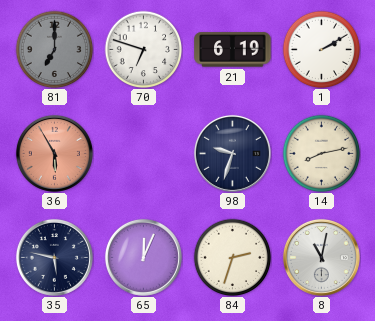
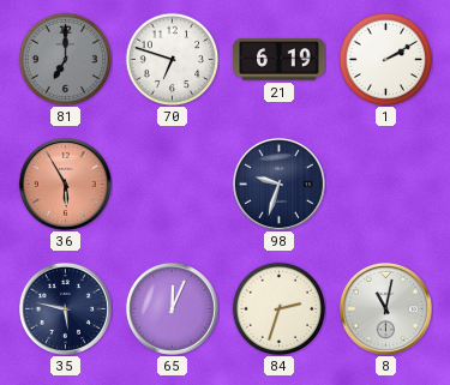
14: 8:13 -> none
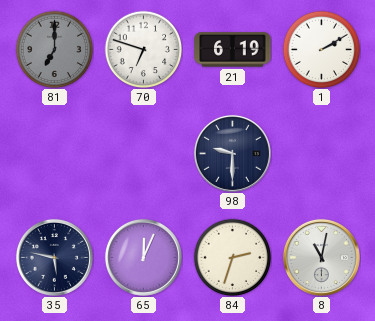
36: 5:55 -> none
98: 9:33 -> 9:30
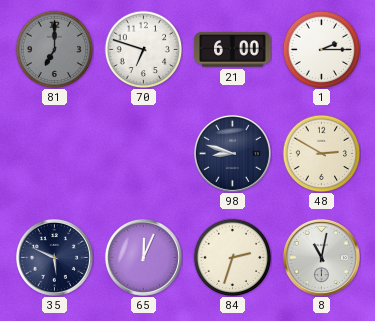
21: 6:19 -> 6:00
1: 2:10 -> 2:15
98: 9:30 -> 8:48
48: none -> 2:50
35: 5:47 -> 5:49
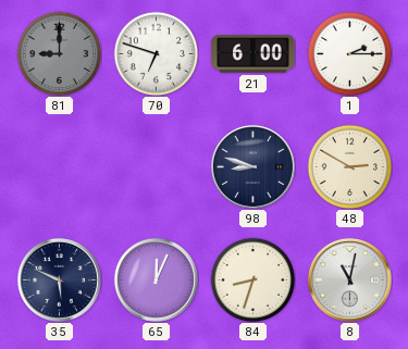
81: 7:00 -> 9:00
84: 2:33 -> 8:33
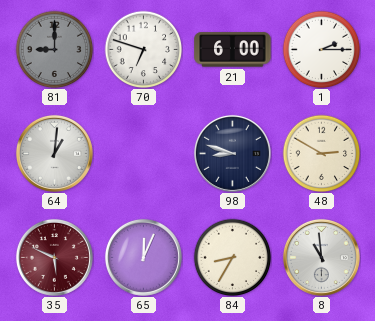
64: none -> 1:01
35 dial: navy -> burgundy
84: 8:33 -> 8:35
8: 11:02 -> 10:59
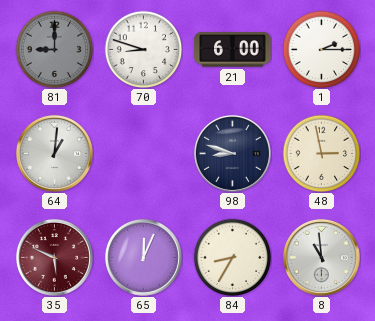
70: 6:48 -> 8:48
48: 2:50 -> 2:58
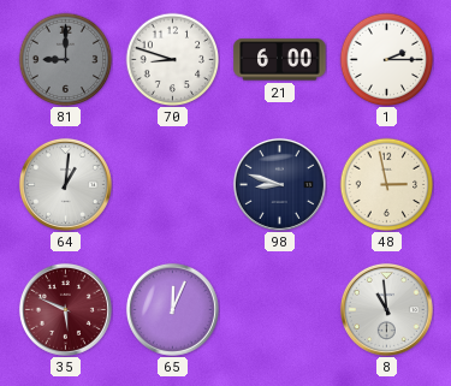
84: 8:35 -> none
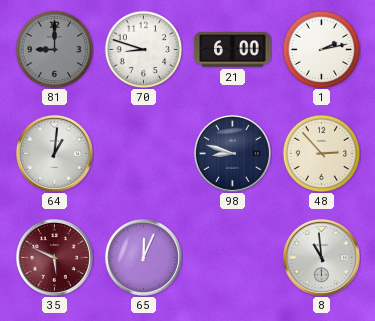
1: 2:15 -> 2:13
48: 2:58 -> 2:53
